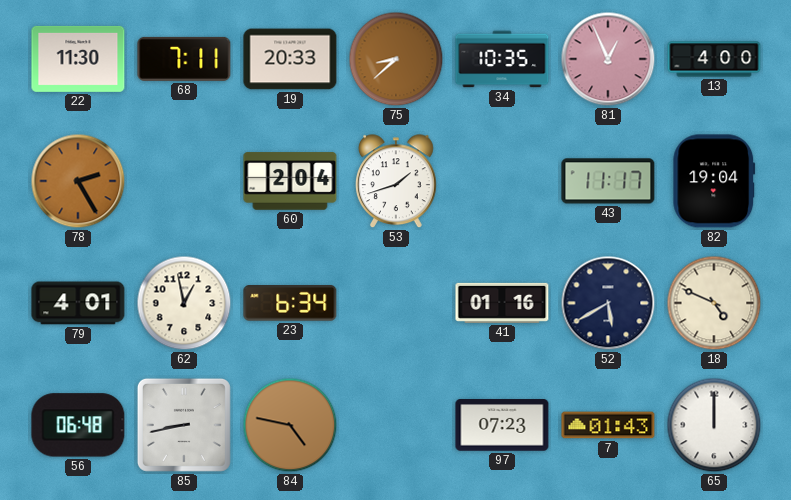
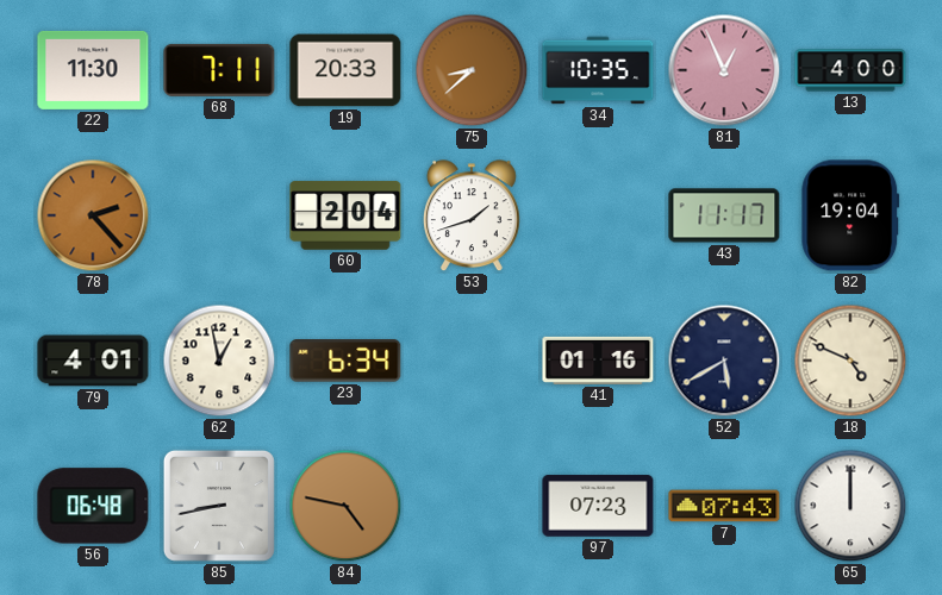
78: 2:25 -> 2:23
7: 01:43 -> 07:43
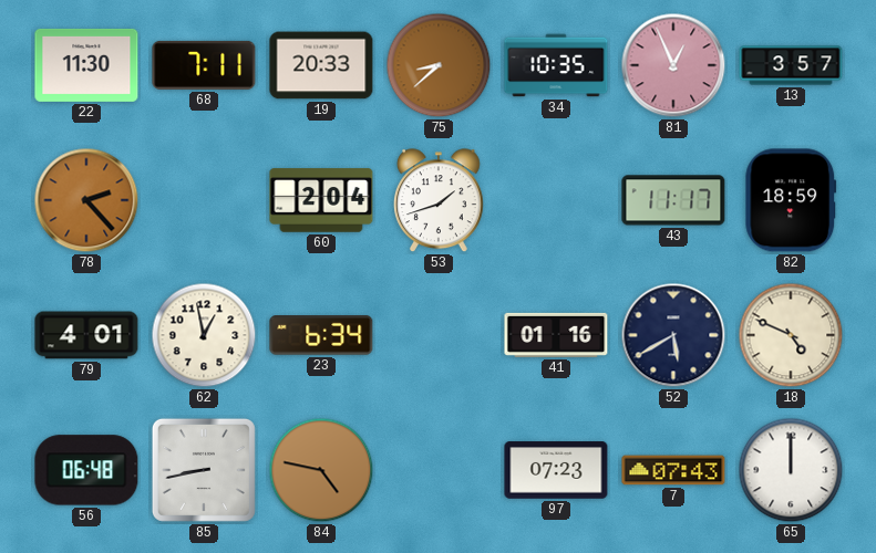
13: 4:00 -> 3:57
82: 19:04 -> 18:59
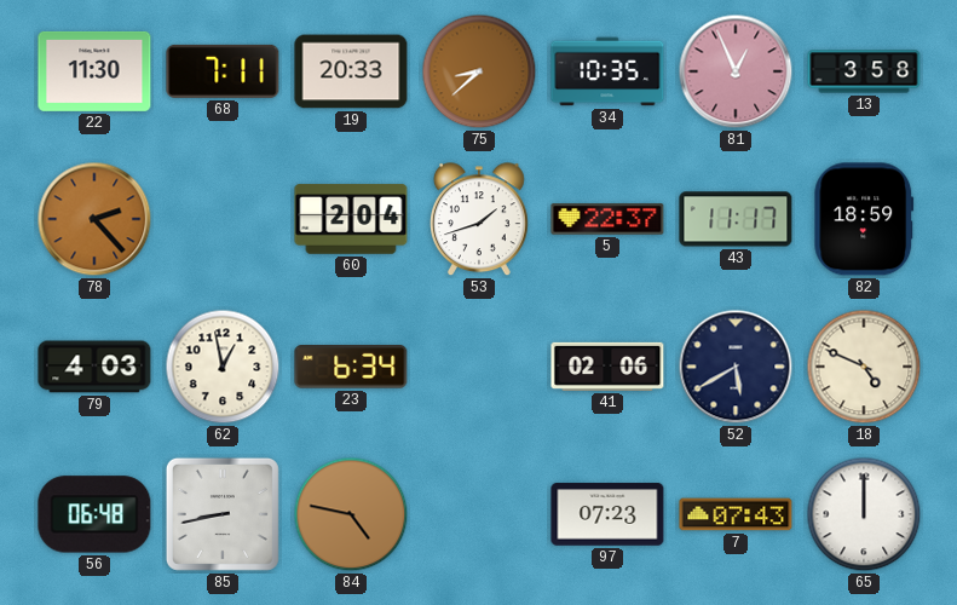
13: 3:57 -> 3:58
5: none -> 22:37
79: 4:01 -> 4:03
41: 01:16 -> 02:06
